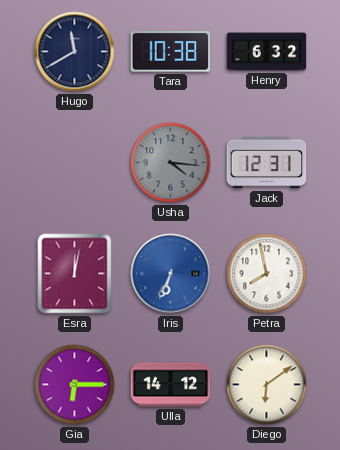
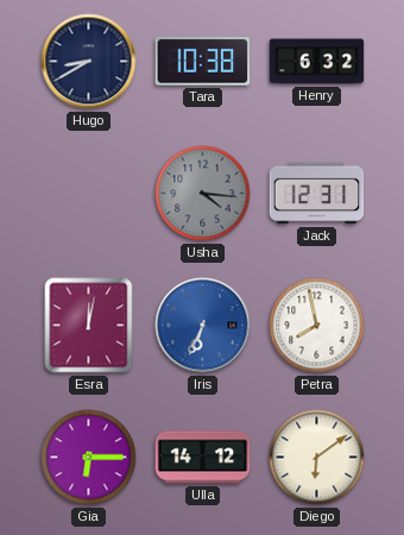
Hugo: 11:40 -> 8:40
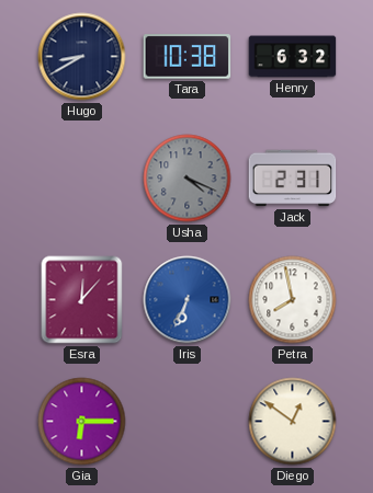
Usha: 4:16 -> 4:19
Jack: 12:31 -> 2:31
Esra: 12:02 -> 12:07
Ulla: 14:12 -> none
Diego: 6:09 -> 12:51
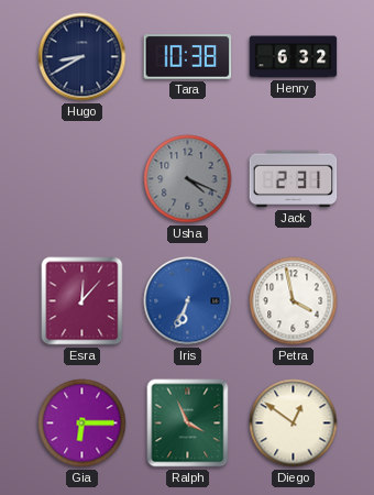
Petra: 7:58 -> 3:58
Ralph: none -> 3:56
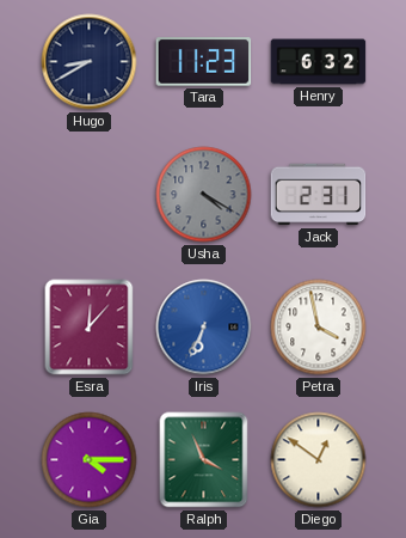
Tara: 10:38 -> 11:23
Usha: 4:19 -> 4:20
Gia: 6:15 -> 4:15
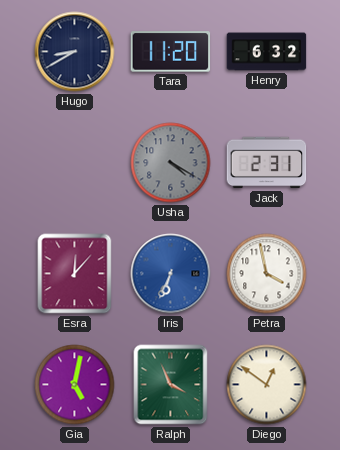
Tara: 11:23 -> 11:20
Gia: 4:15 -> 5:02
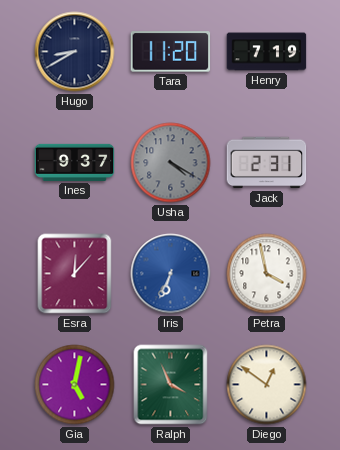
Henry: 6:32 -> 7:19
Ines: none -> 9:37
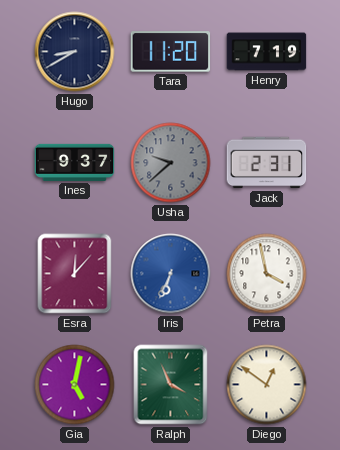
Usha: 4:20 -> 9:38
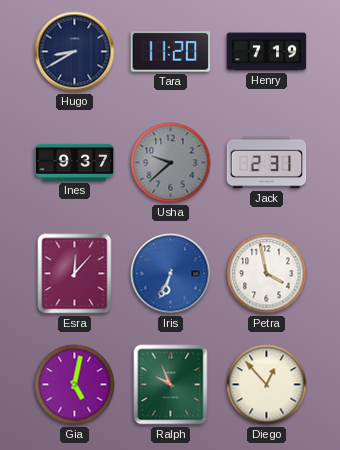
Ralph: 3:56 -> 9:56
Diego: 12:51 -> 12:53
